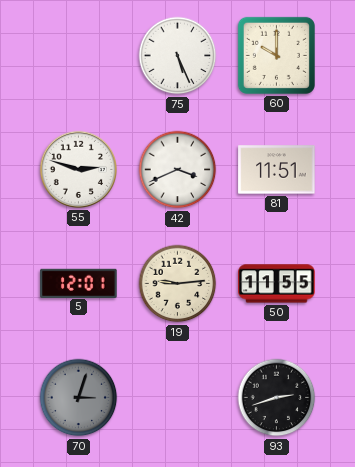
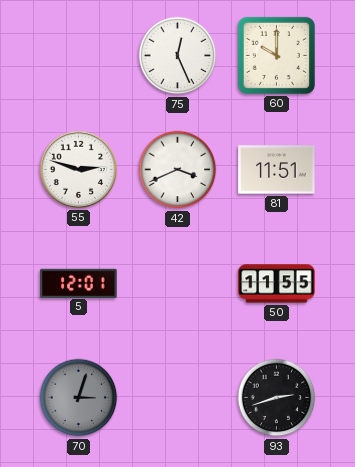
75: 5:26 -> 12:26
19: 9:14 -> none
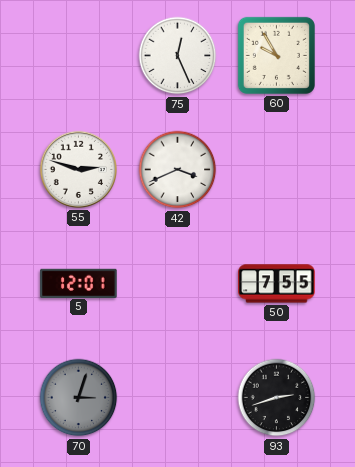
60: 10:00 -> 9:55
81: 11:51 -> none
50: 11:55 -> 7:55
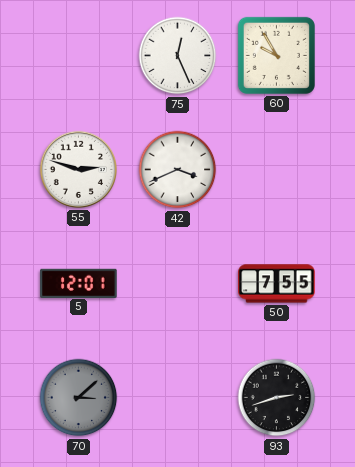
70: 3:03 -> 3:08
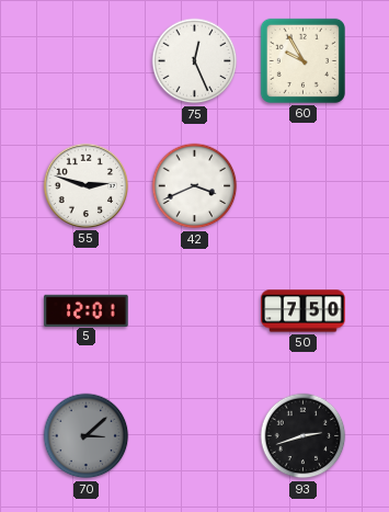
50: 7:55 -> 7:50
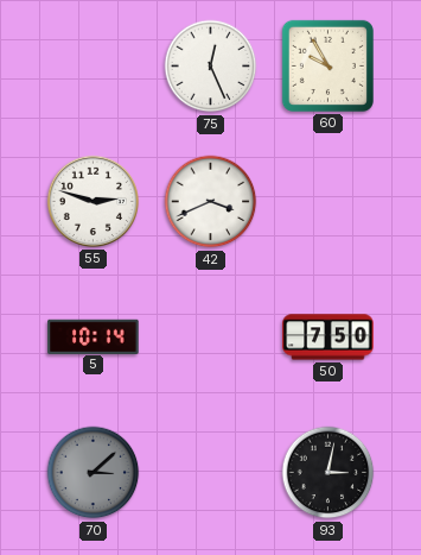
5: 12:01 -> 10:14
93: 2:42 -> 3:02
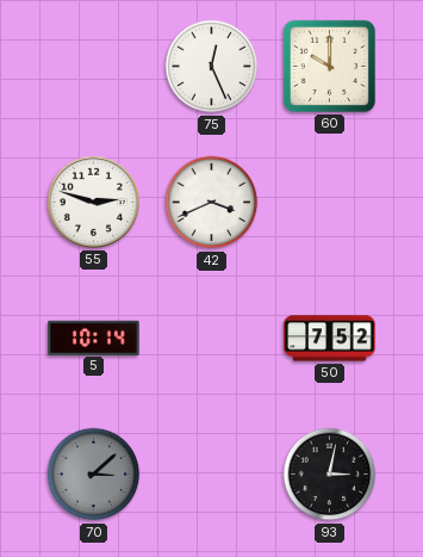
60: 9:55 -> 10:00
50: 7:50 -> 7:52
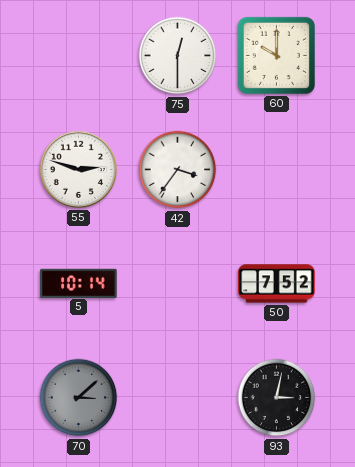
75: 12:26 -> 12:30
42: 3:41 -> 3:36
